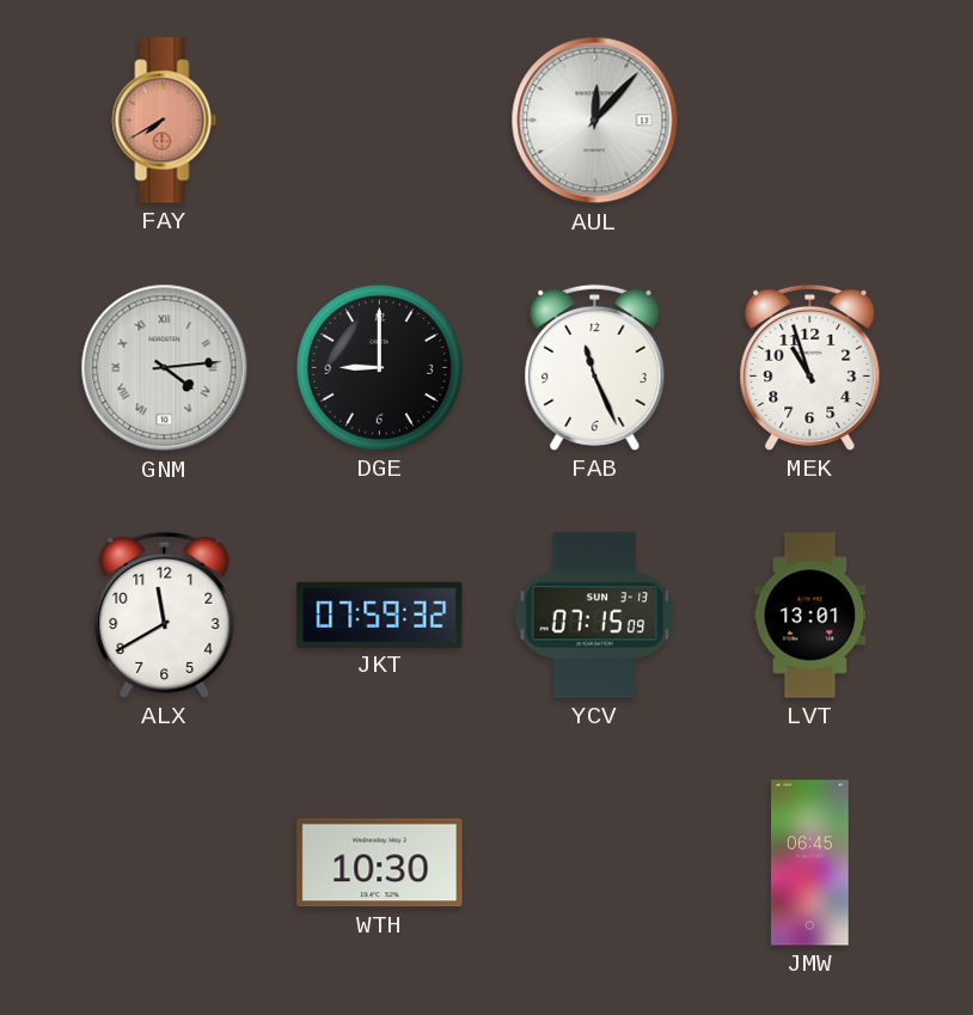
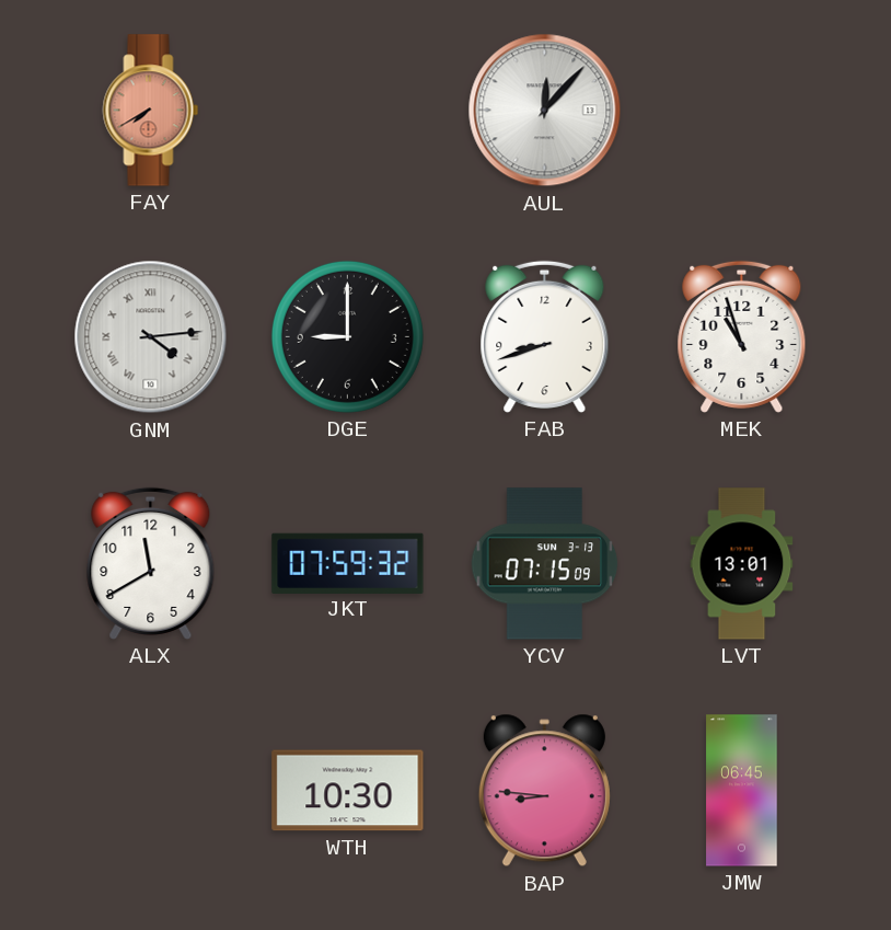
FAB: 11:26 -> 8:42
BAP: none -> 8:46
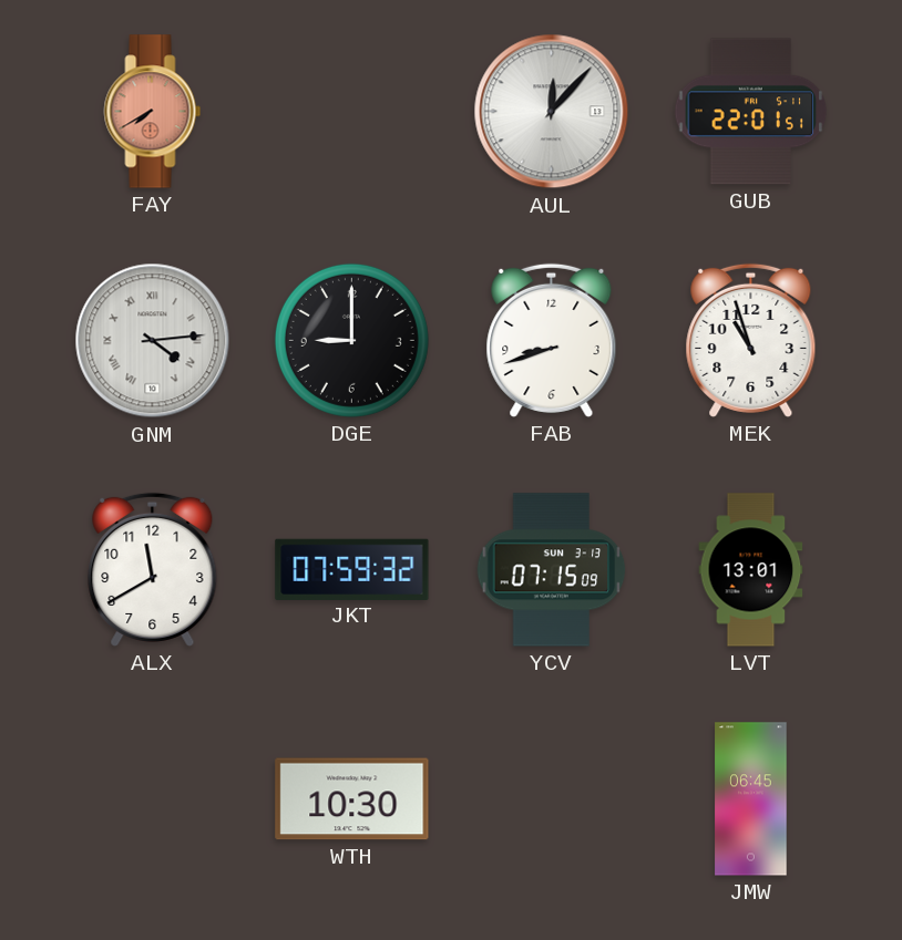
GUB: none -> 22:01
BAP: 8:46 -> none
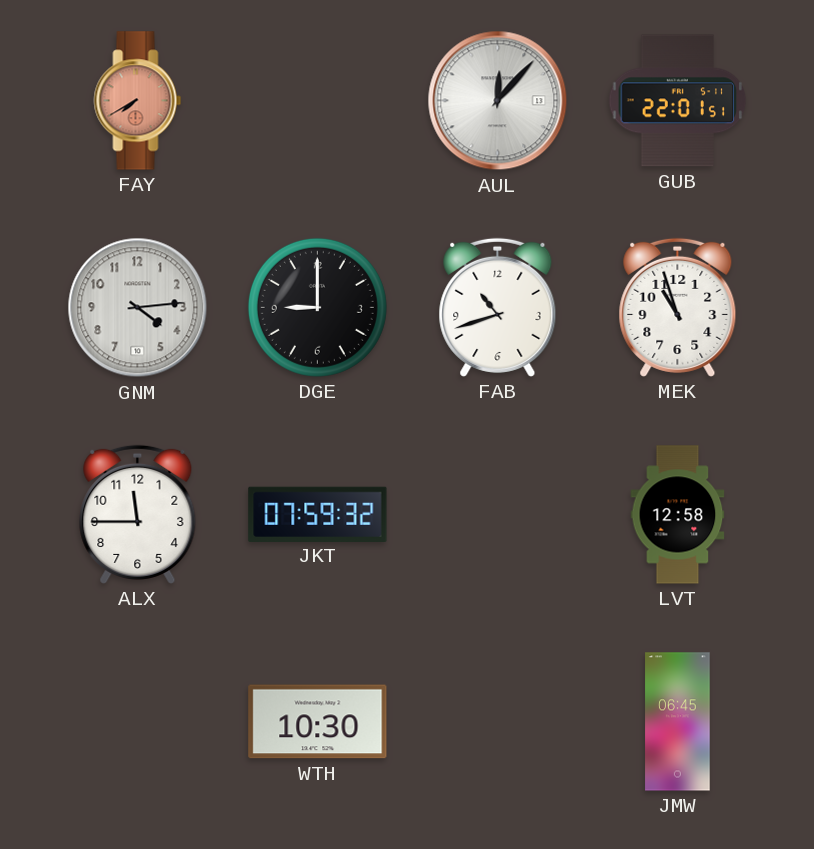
GNM numerals: Roman -> Arabic
FAB: 8:42 -> 10:42
ALX: 11:40 -> 11:45
YCV: 07:15 -> none
LVT: 13:01 -> 12:58
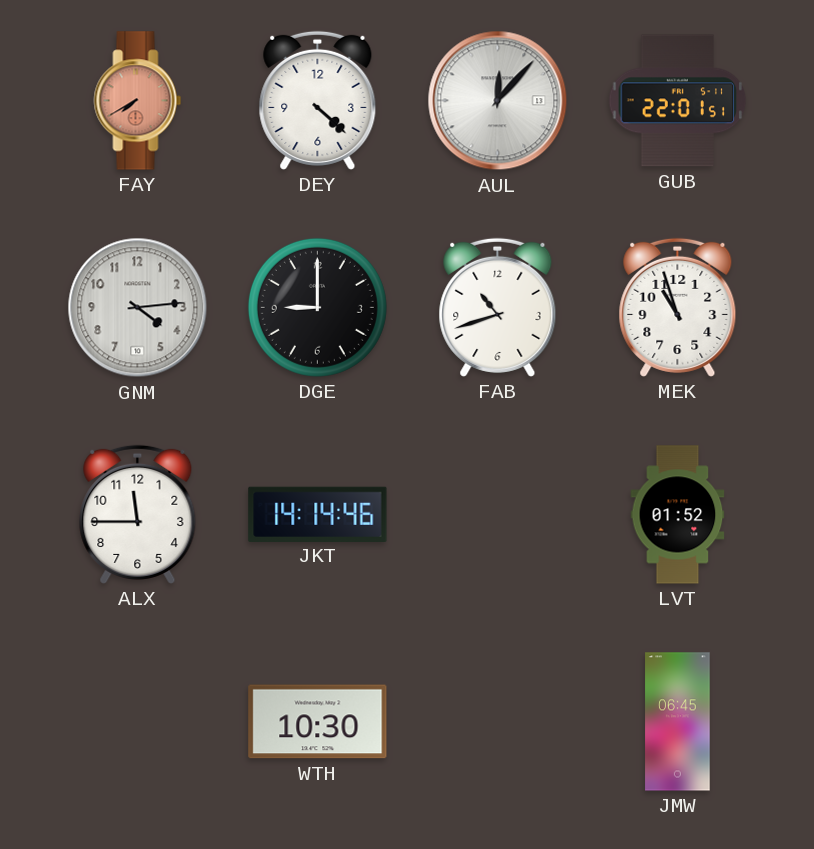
DEY: none -> 4:22
JKT: 07:59 -> 14:14
LVT: 12:58 -> 01:52
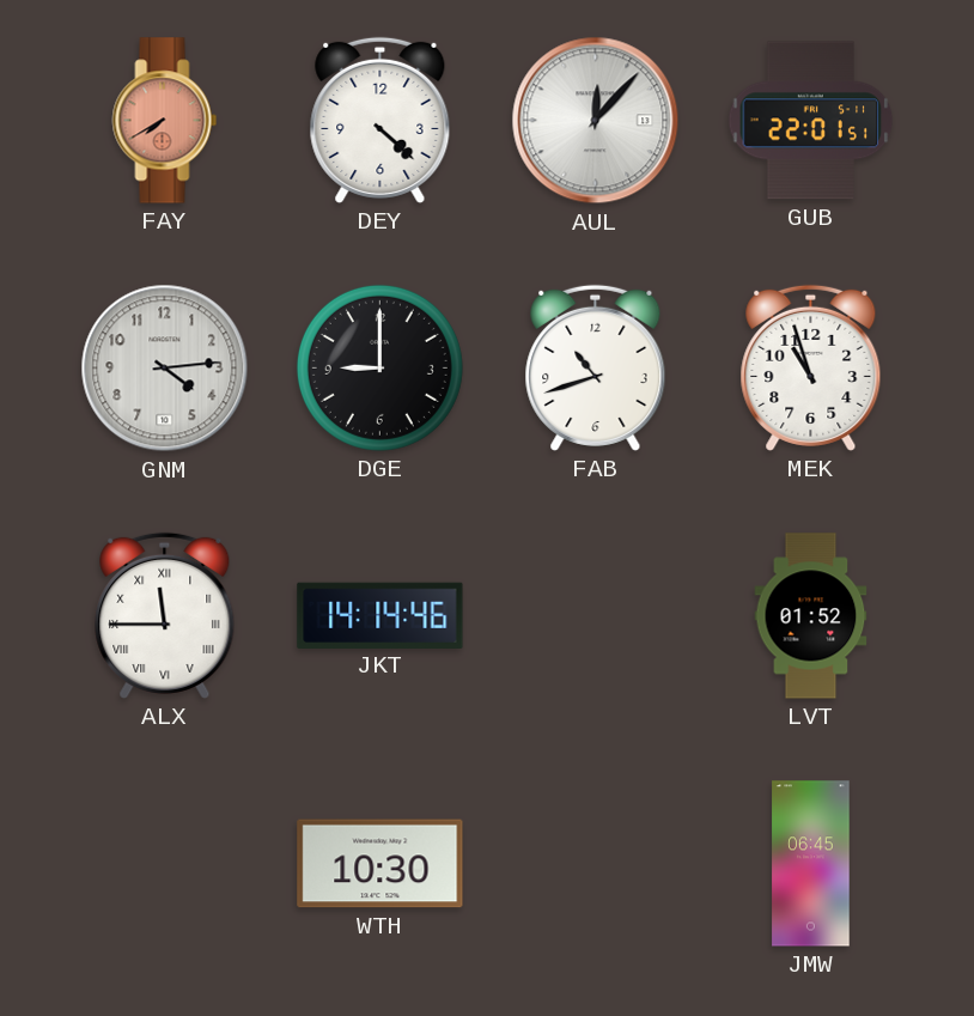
ALX numerals: Arabic -> Roman
